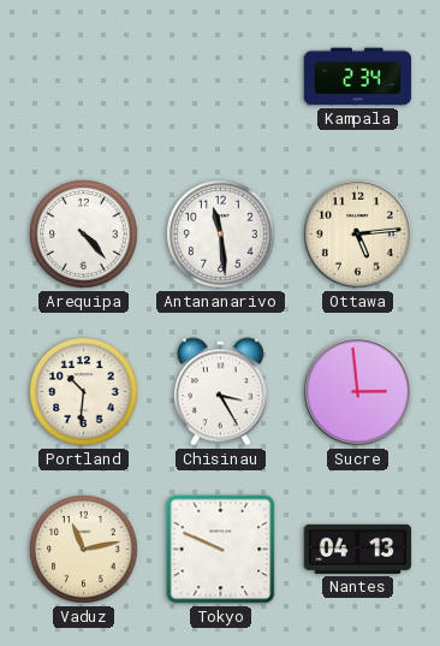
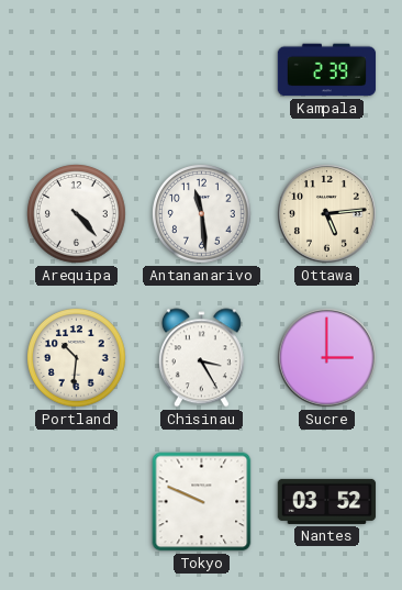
Kampala: 2:34 -> 2:39
Sucre: 2:59 -> 3:00
Vaduz: 11:13 -> none
Nantes: 04:13 -> 03:52
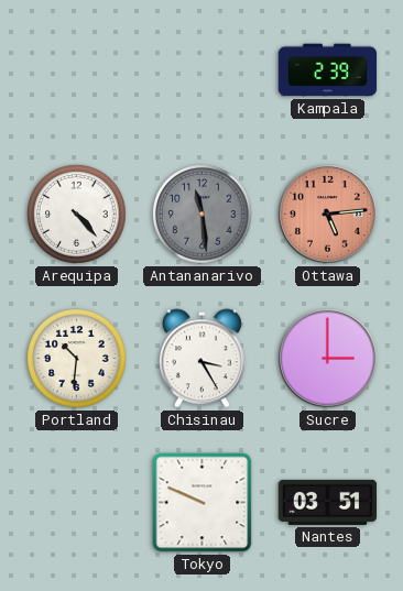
Antananarivo dial: white -> grey
Ottawa dial: cream -> salmon
Nantes: 03:52 -> 03:51
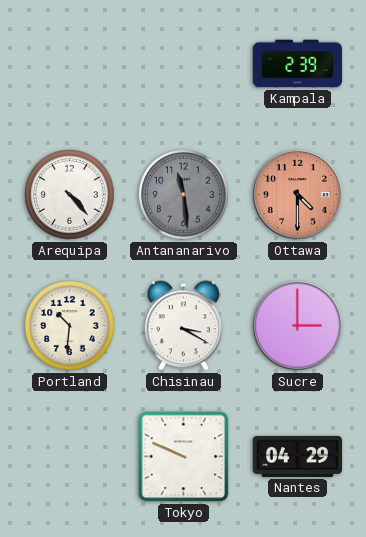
Ottawa: 5:14 -> 4:30
Chisinau: 3:25 -> 3:20
Nantes: 03:51 -> 04:29
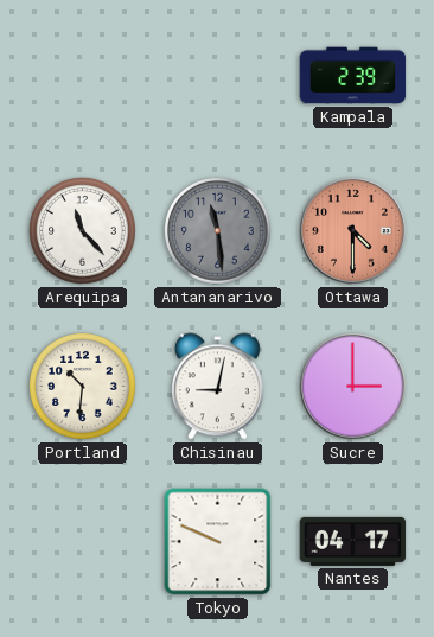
Arequipa: 4:23 -> 11:23
Chisinau: 3:20 -> 9:02
Nantes: 04:29 -> 04:17
